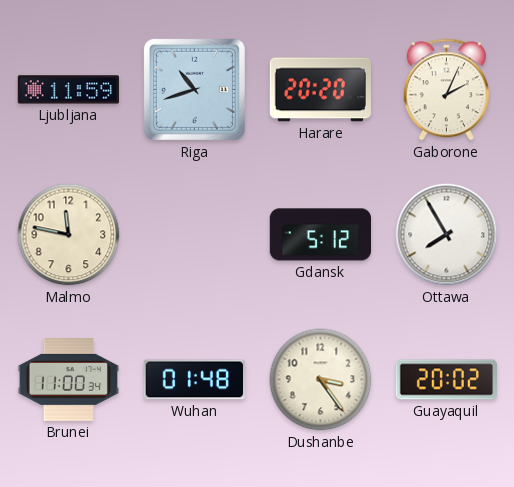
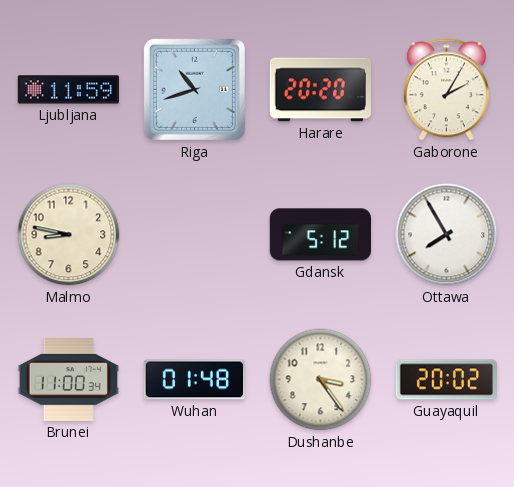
Gaborone: 2:04 -> 2:05
Malmo: 11:47 -> 8:47
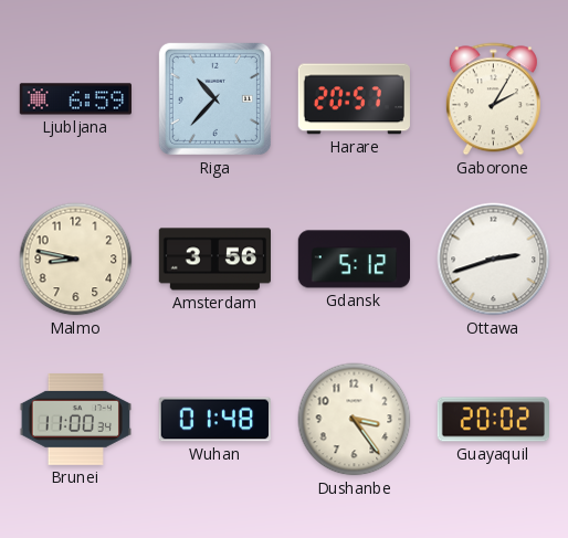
Ljubljana: 11:59 -> 6:59
Riga: 10:42 -> 10:37
Harare: 20:20 -> 20:57
Amsterdam: none -> 3:56
Ottawa: 7:55 -> 2:42
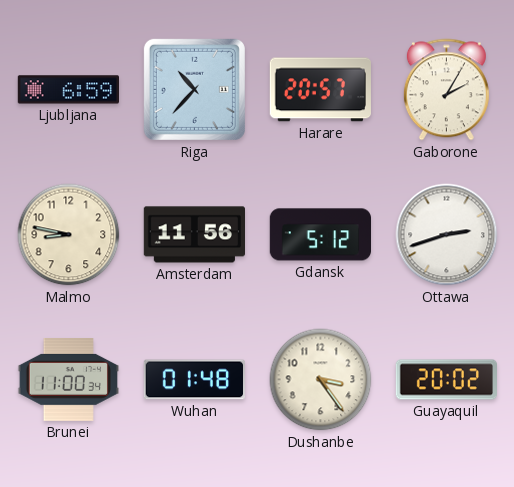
Amsterdam: 3:56 -> 11:56
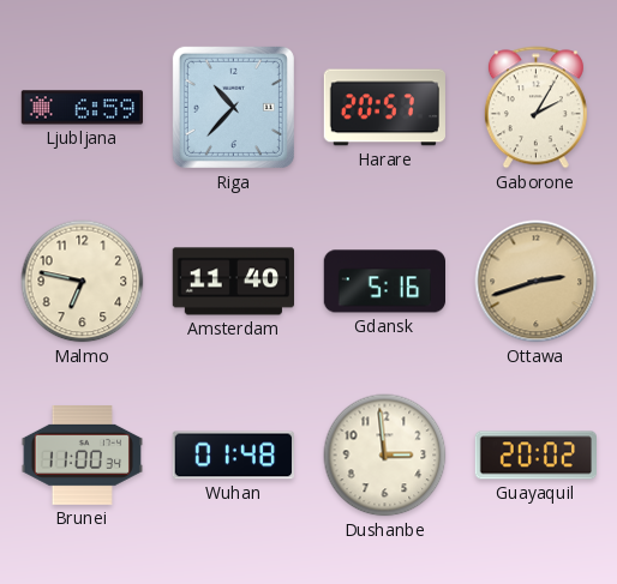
Malmo: 8:47 -> 6:47
Amsterdam: 11:56 -> 11:40
Gdansk: 5:12 -> 5:16
Ottawa dial: white -> champagne
Dushanbe: 3:24 -> 2:59
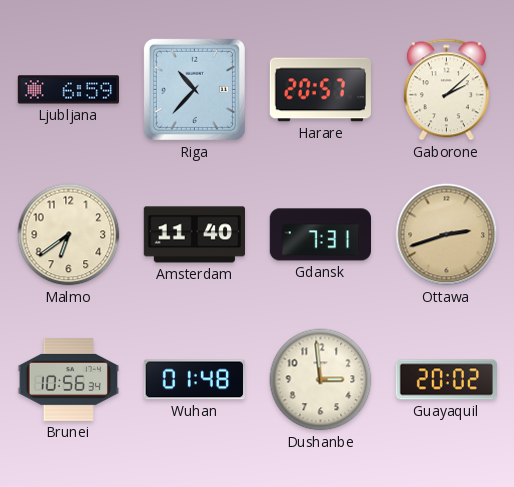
Gaborone: 2:05 -> 2:08
Malmo: 6:47 -> 6:39
Gdansk: 5:16 -> 7:31
Brunei: 11:00 -> 10:56
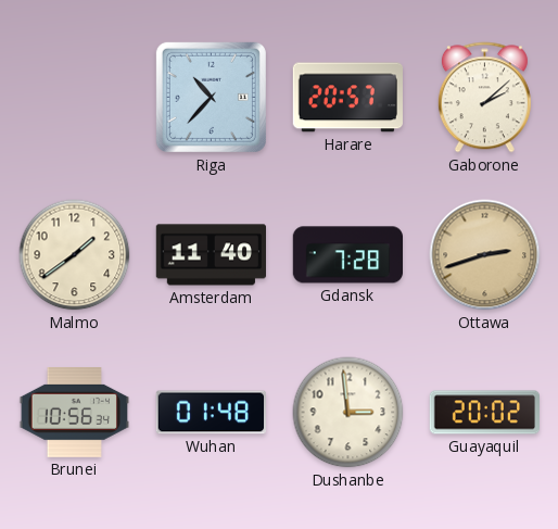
Ljubljana: 6:59 -> none
Malmo: 6:39 -> 1:39
Gdansk: 7:31 -> 7:28
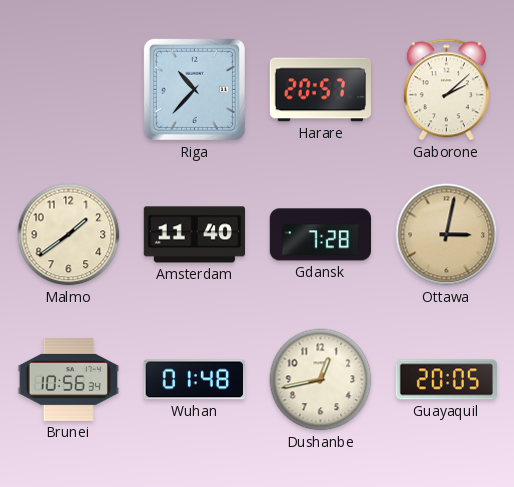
Ottawa: 2:42 -> 3:02
Dushanbe: 2:59 -> 12:43
Guayaquil: 20:02 -> 20:05
